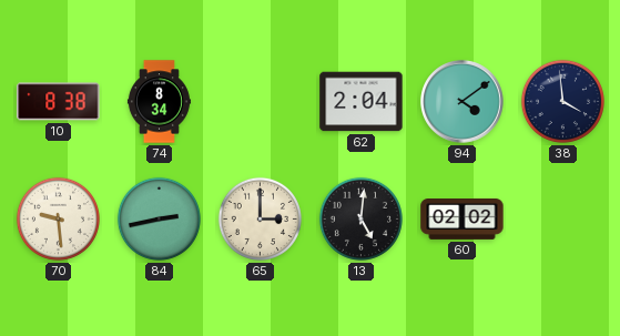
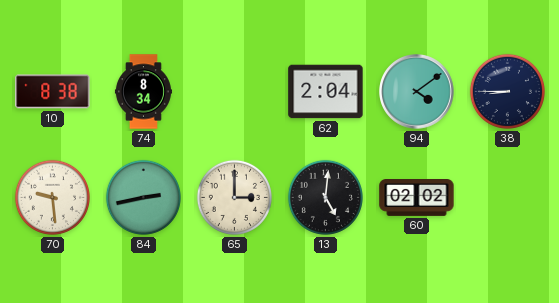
38: 3:59 -> 8:45
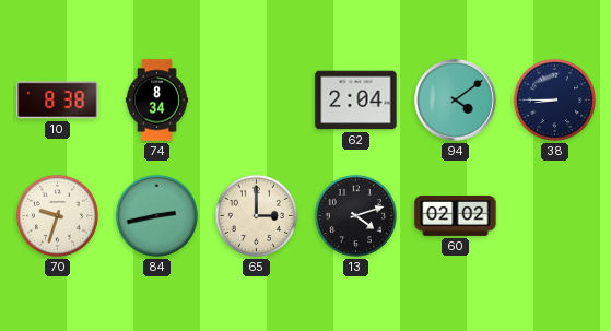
70: 9:29 -> 9:33
13: 5:01 -> 4:12
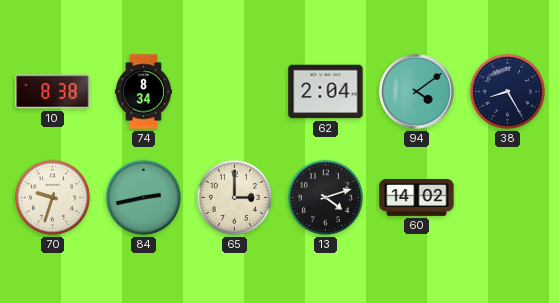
38: 8:45 -> 8:25
60: 02:02 -> 14:02
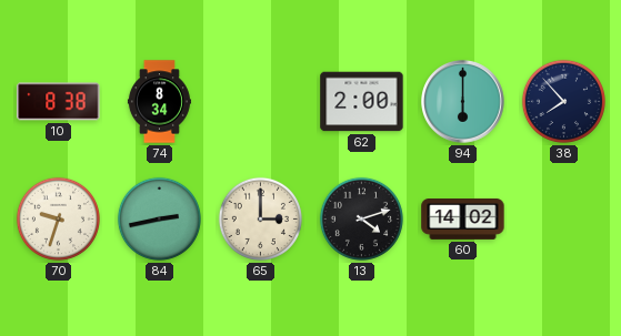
62: 2:04 -> 2:00
94: 4:09 -> 6:00
38: 8:25 -> 7:53
